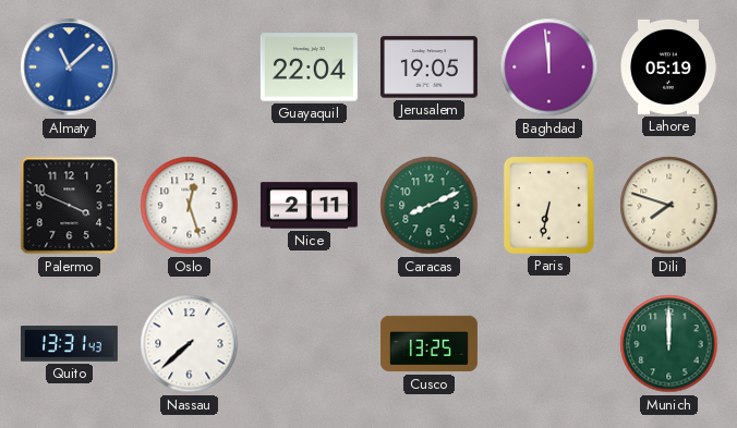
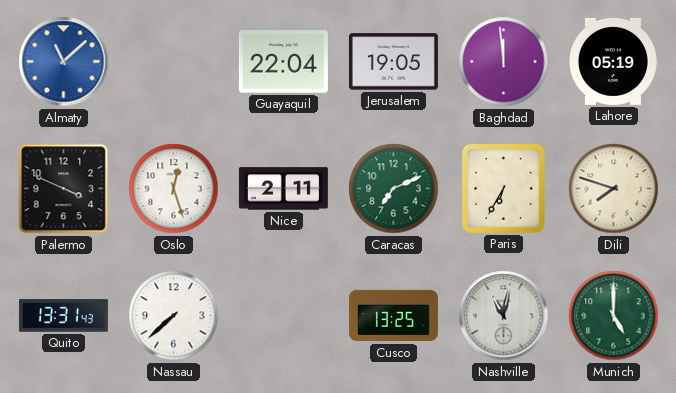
Caracas: 8:11 -> 7:11
Paris: 6:32 -> 6:35
Nashville: none -> 11:02
Munich: 12:00 -> 5:00
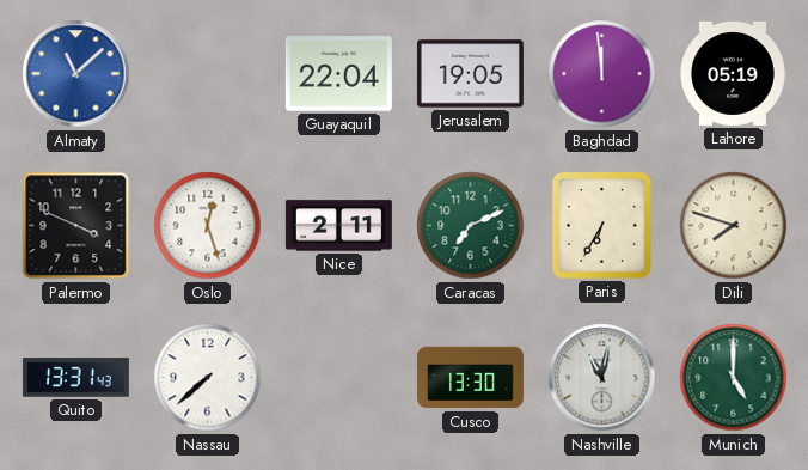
Cusco: 13:25 -> 13:30
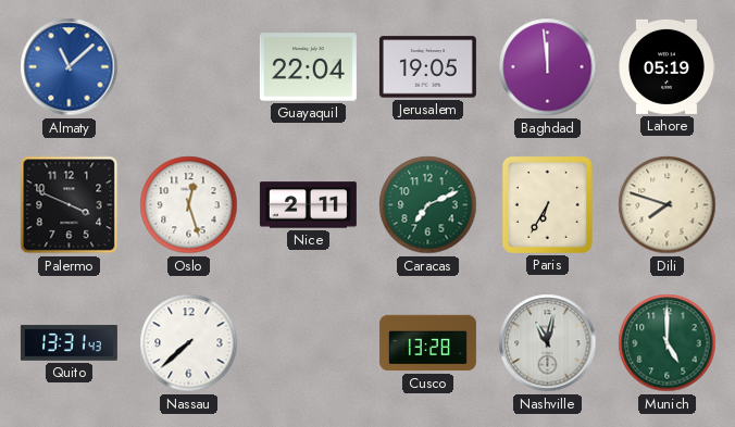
Cusco: 13:30 -> 13:28
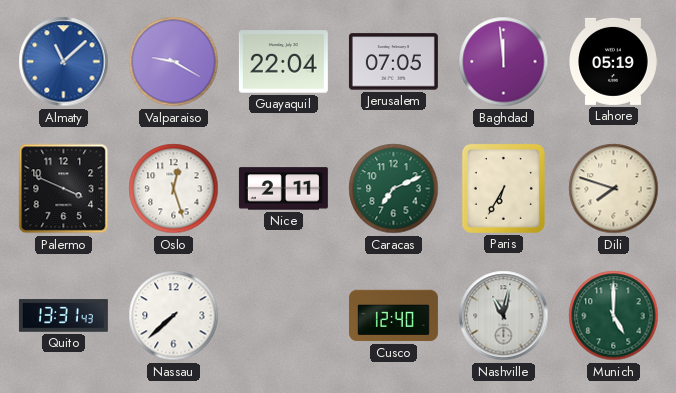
Valparaiso: none -> 9:20
Jerusalem: 19:05 -> 07:05
Cusco: 13:28 -> 12:40
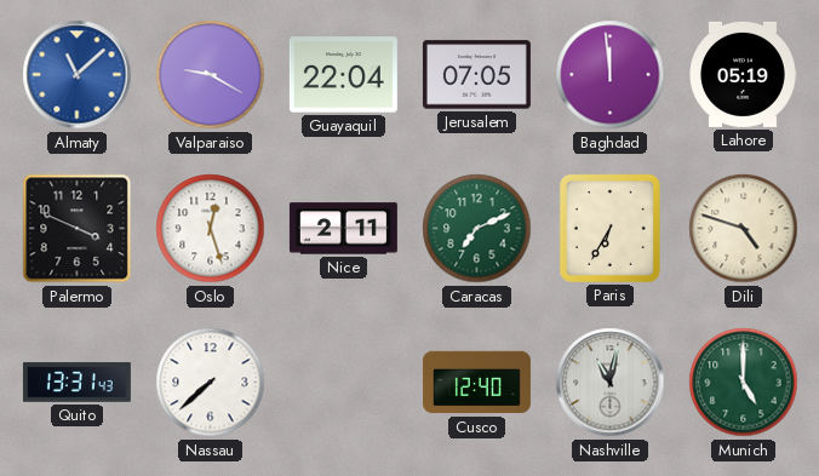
Dili: 7:48 -> 4:48
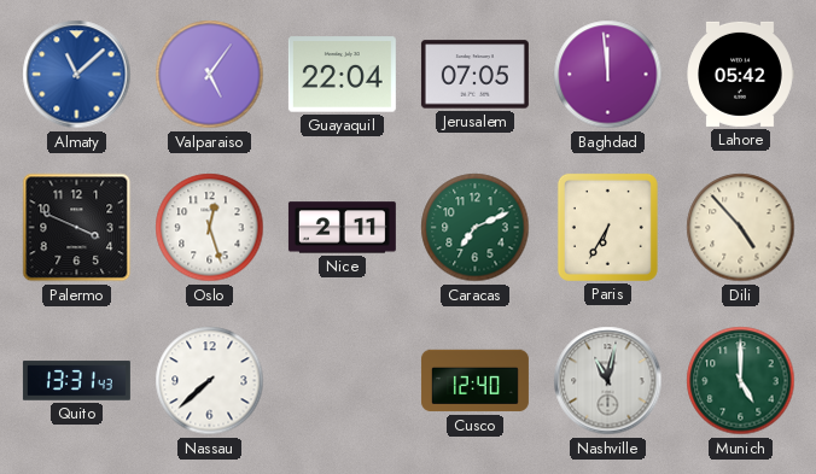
Valparaiso: 9:20 -> 5:06
Lahore: 05:19 -> 05:42
Dili: 4:48 -> 4:53
